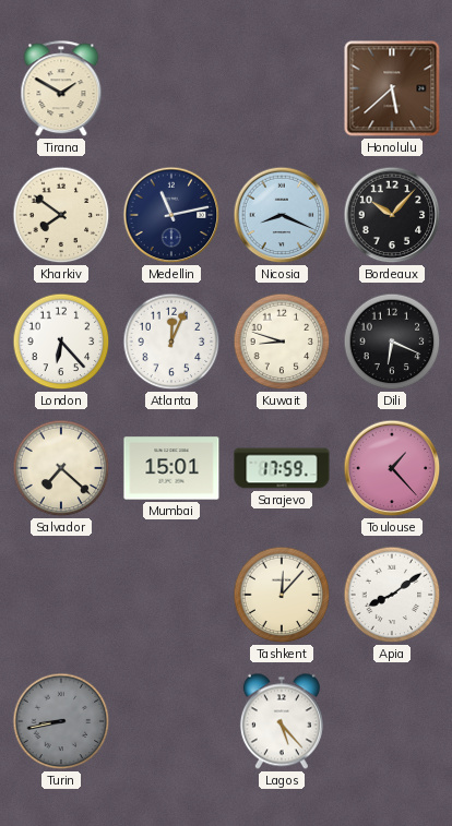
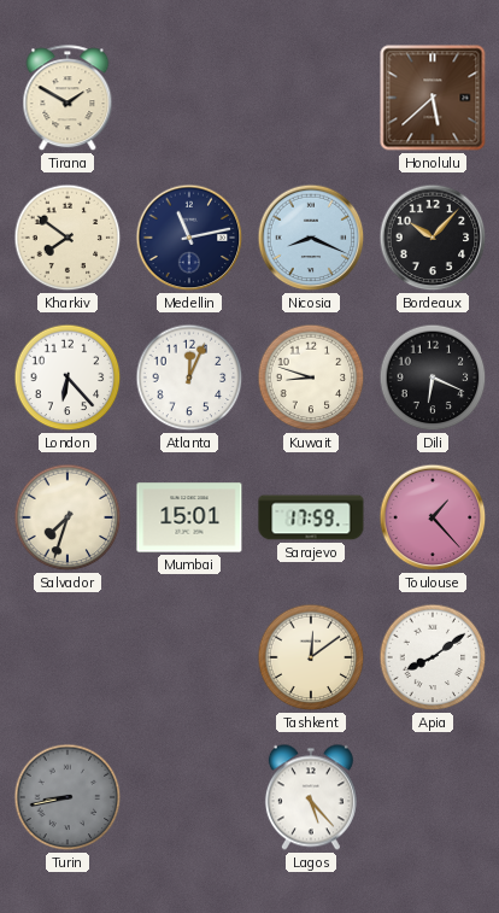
Salvador: 7:22 -> 7:33
Tashkent: 12:07 -> 12:09
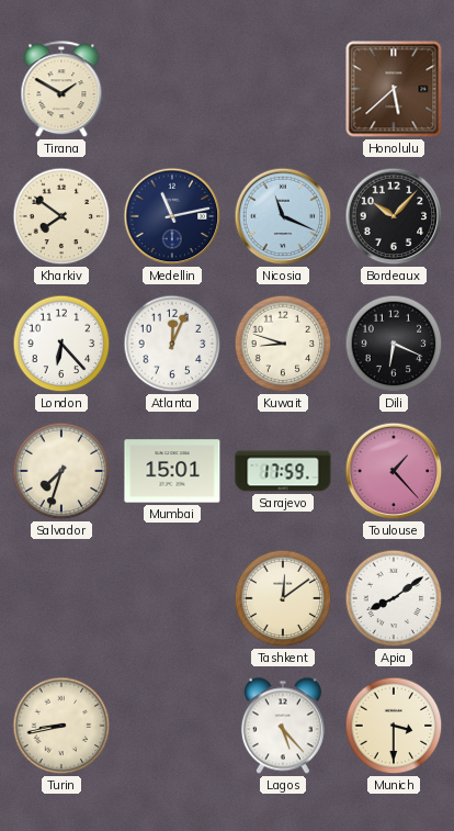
Nicosia: 8:19 -> 11:19
Turin dial: grey -> cream
Munich: none -> 3:30
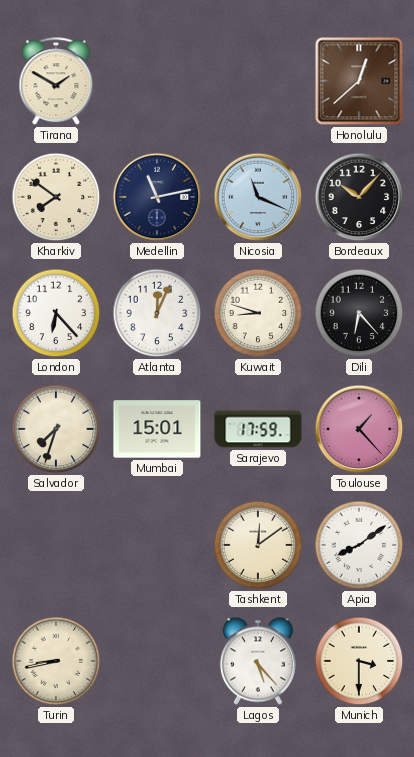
Honolulu: 5:38 -> 12:38
Dili: 6:19 -> 6:23
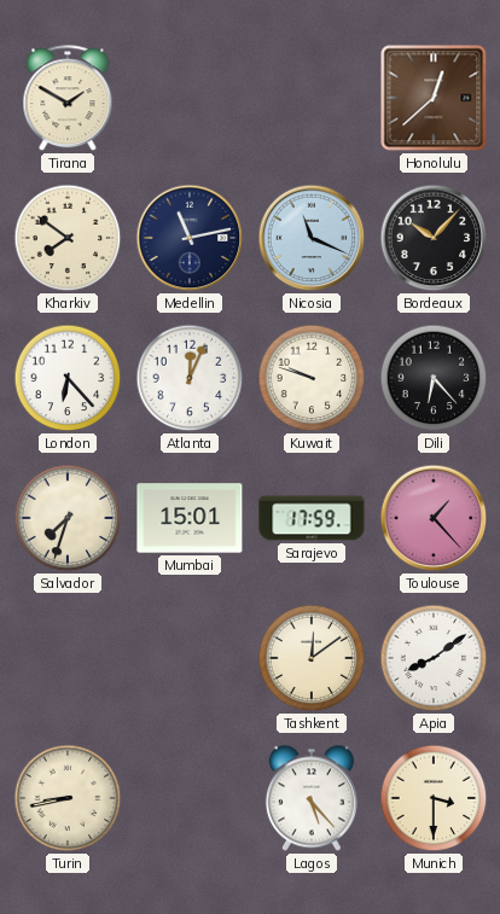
Kuwait: 8:48 -> 9:48
